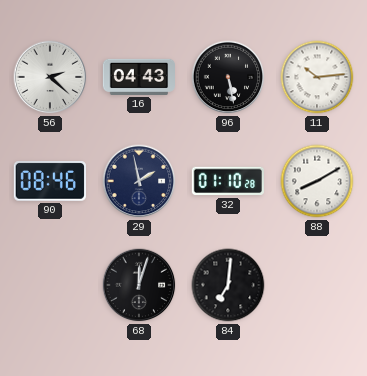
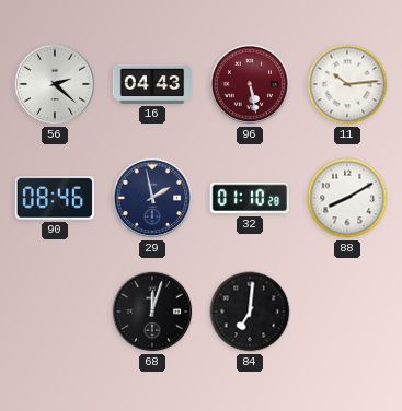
96 dial: black -> burgundy
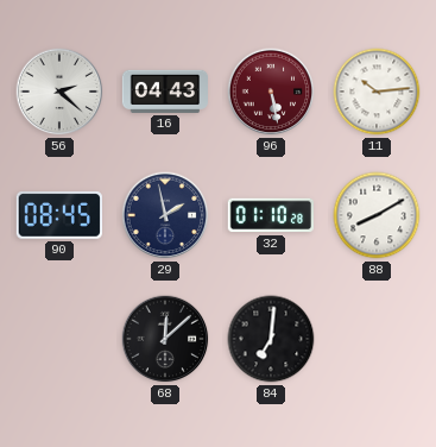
90: 08:46 -> 08:45
68: 12:03 -> 12:08
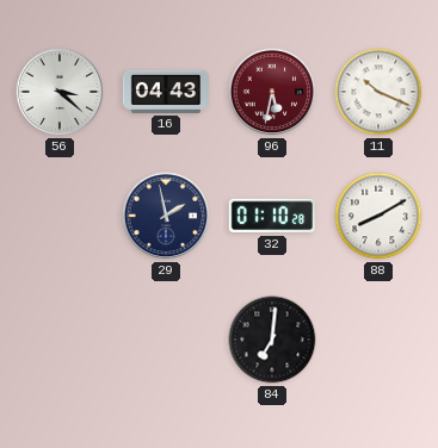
56: 2:22 -> 3:22
96: 5:28 -> 5:32
11: 10:14 -> 10:19
90: 08:45 -> none
68: 12:08 -> none
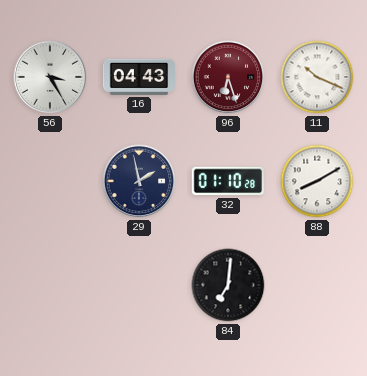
56: 3:22 -> 3:25
96: 5:32 -> 6:27
